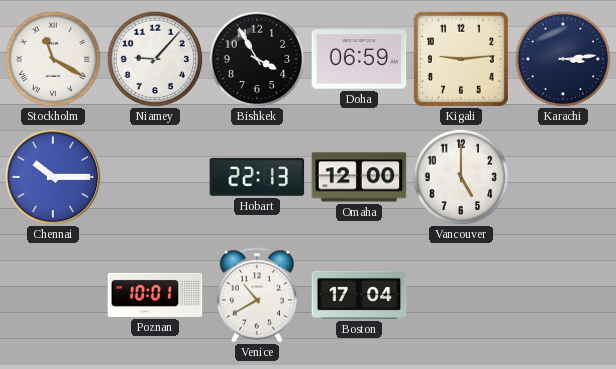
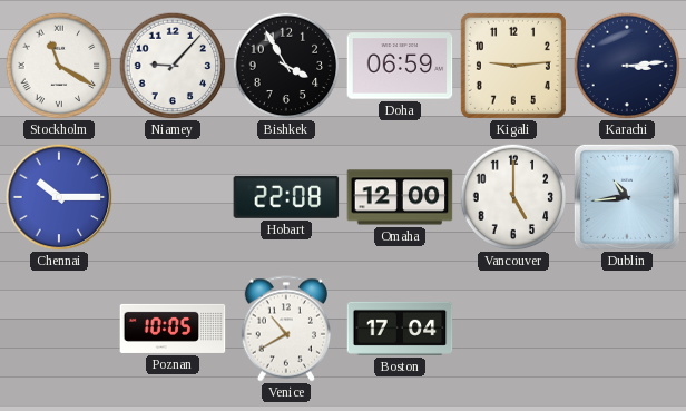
Hobart: 22:13 -> 22:08
Dublin: none -> 10:44
Poznan: 10:01 -> 10:05
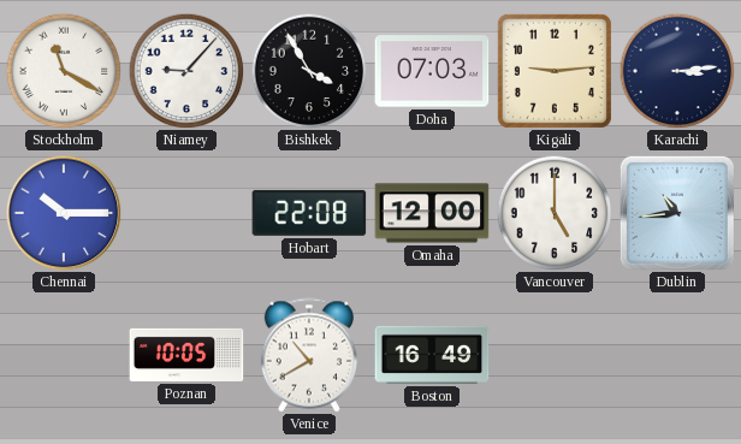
Doha: 06:59 -> 07:03
Boston: 17:04 -> 16:49
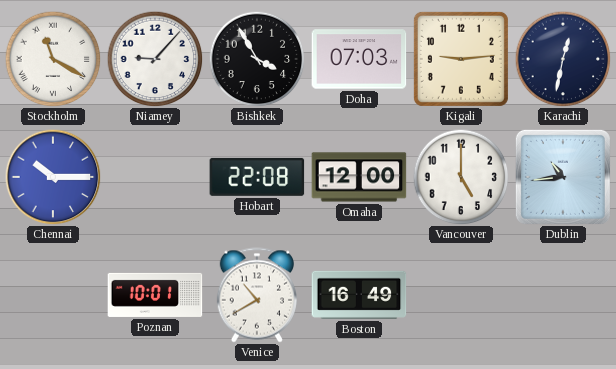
Karachi: 3:14 -> 12:32
Poznan: 10:05 -> 10:01
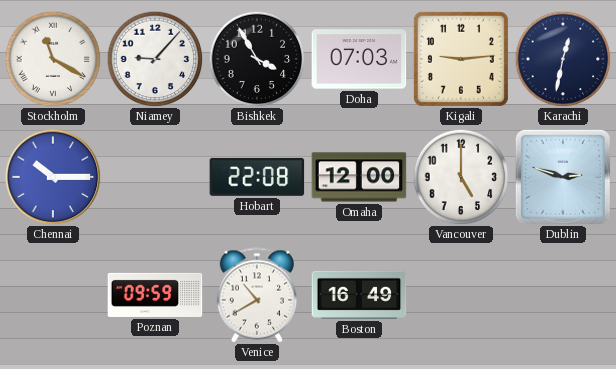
Dublin: 10:44 -> 2:48
Poznan: 10:01 -> 09:59
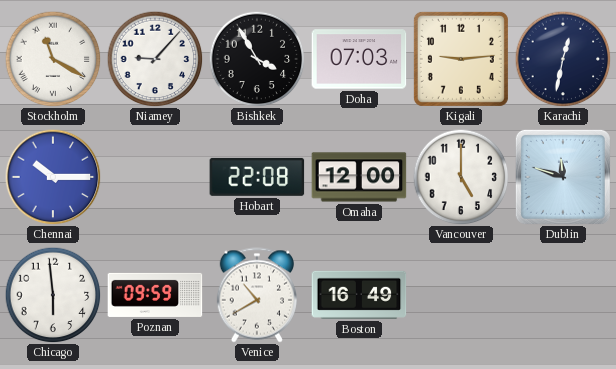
Dublin: 2:48 -> 11:48
Chicago: none -> 5:59
